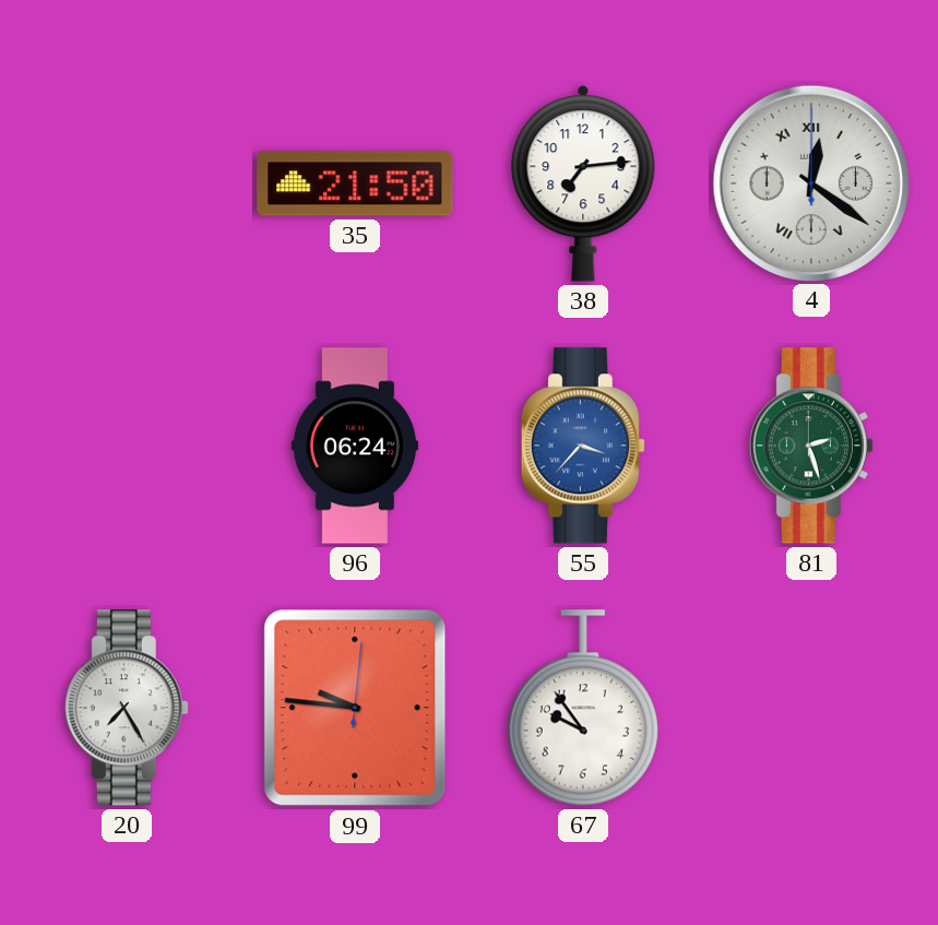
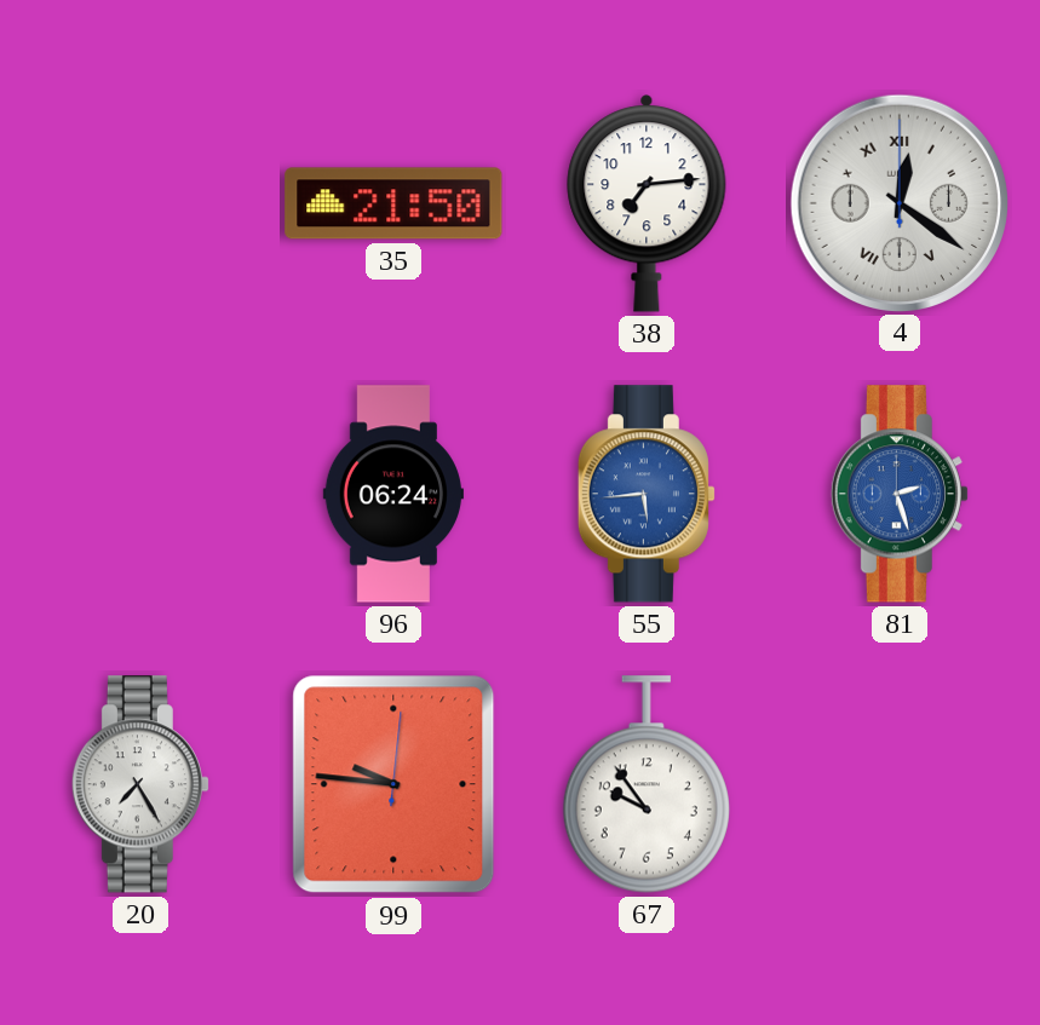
55: 3:37 -> 5:44
81 dial: green -> blue
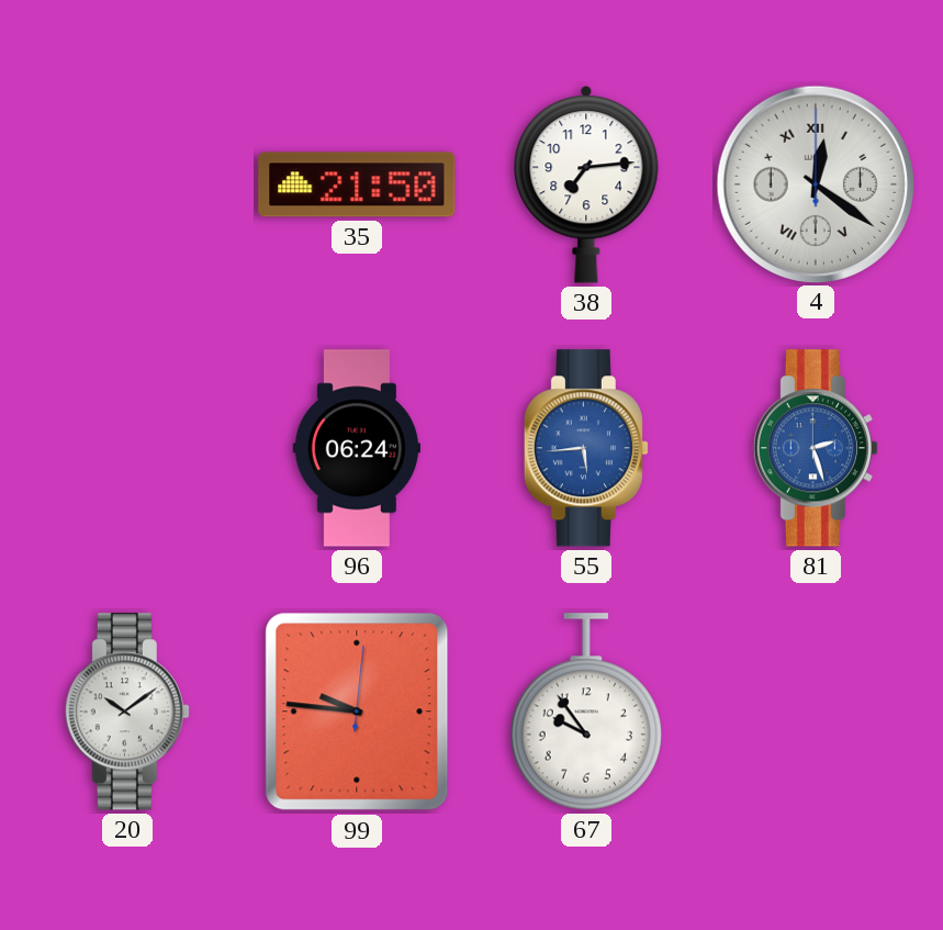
20: 7:25 -> 10:09
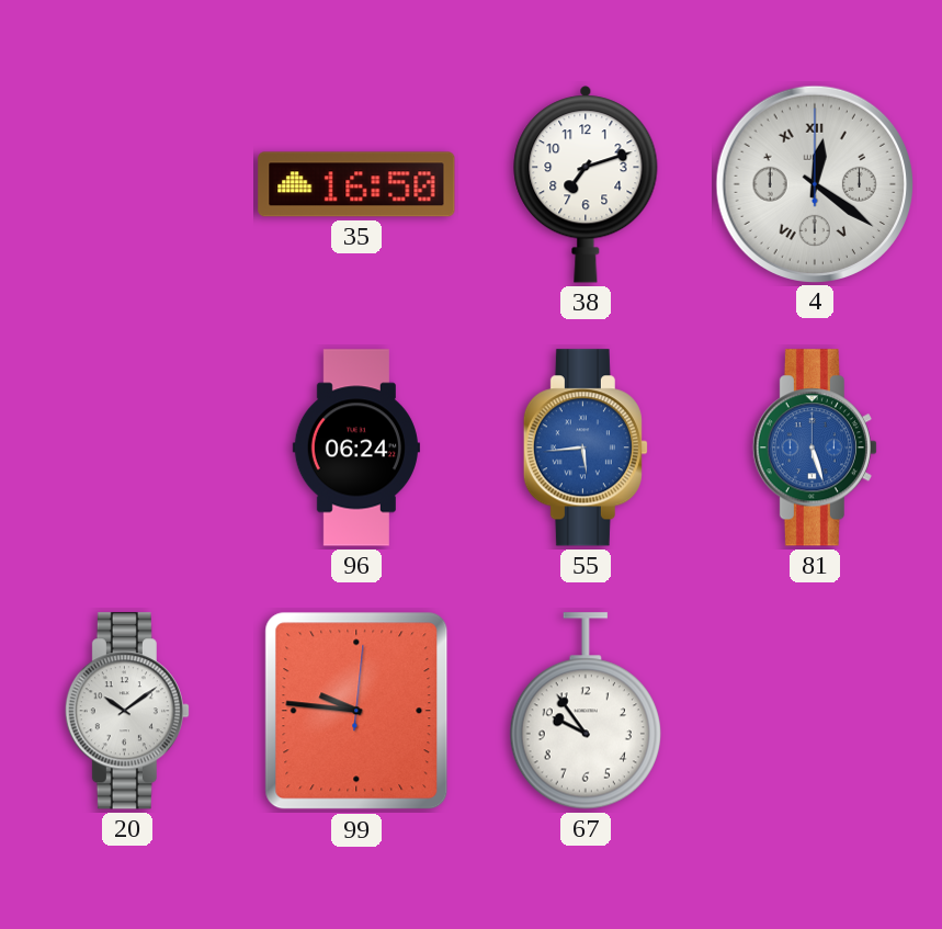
35: 21:50 -> 16:50
38: 7:14 -> 7:12
81: 2:27 -> 5:27
